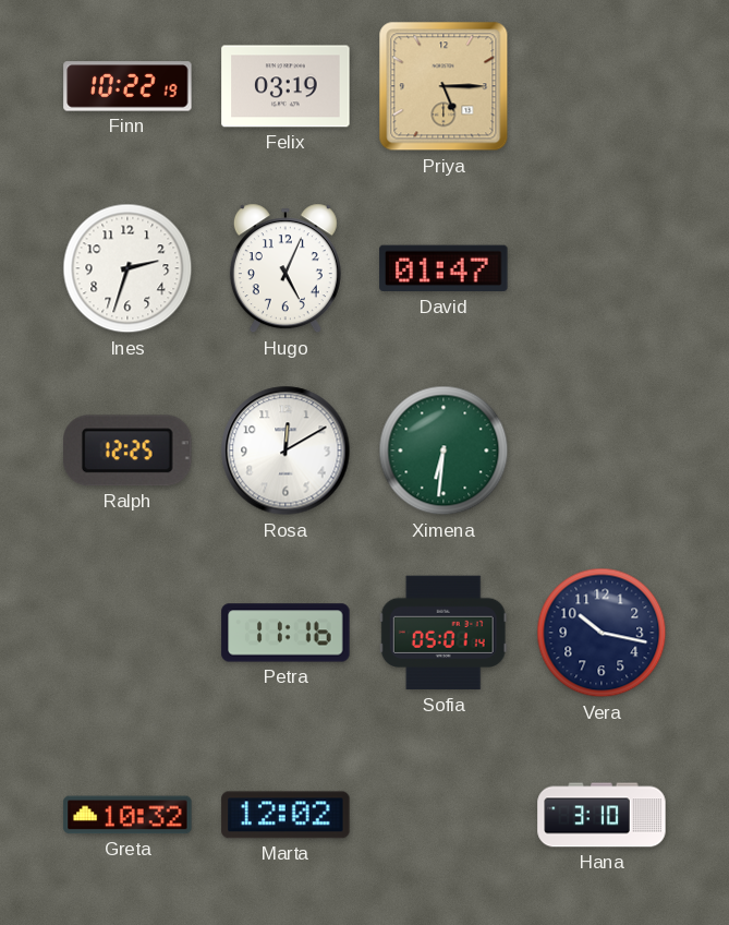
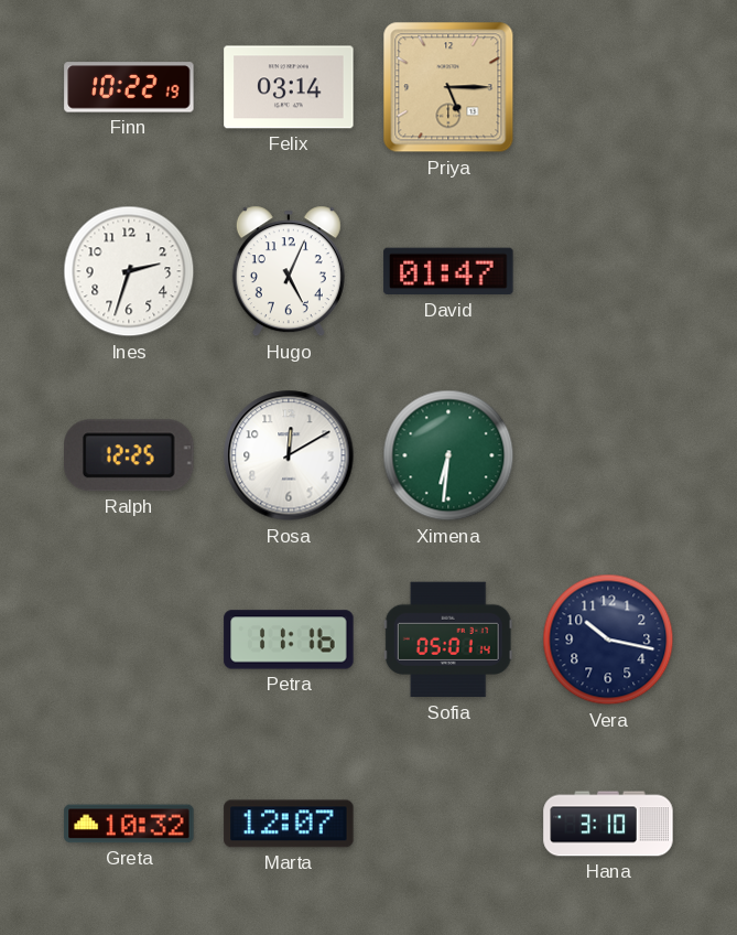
Felix: 03:19 -> 03:14
Marta: 12:02 -> 12:07
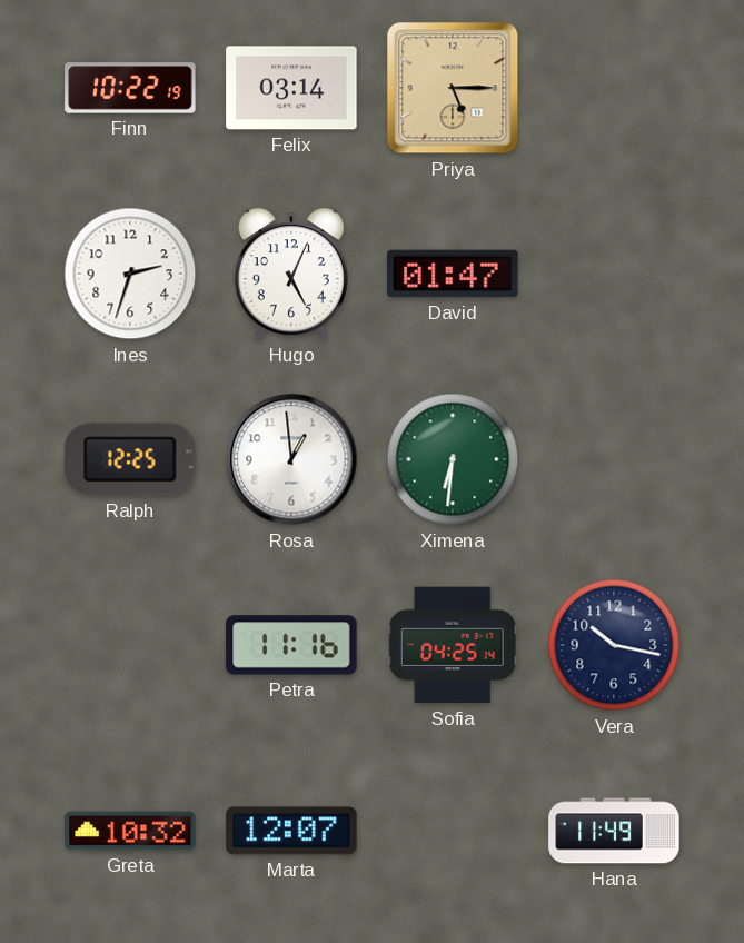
Rosa: 12:10 -> 12:59
Sofia: 05:01 -> 04:25
Hana: 3:10 -> 11:49
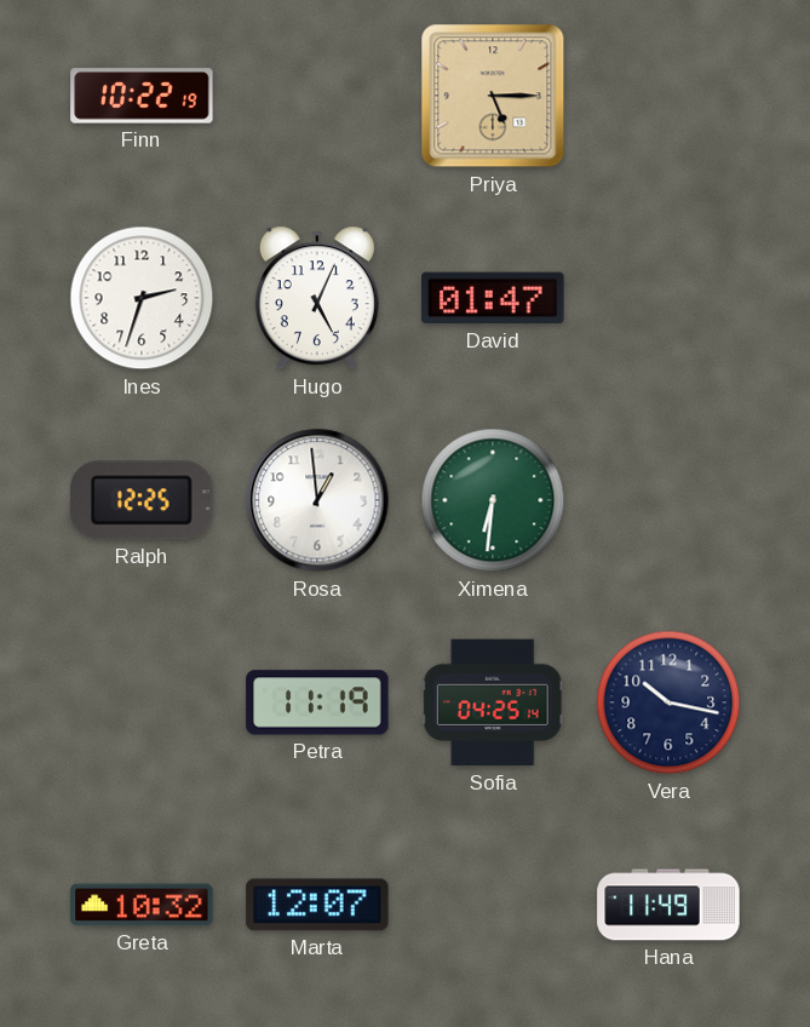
Felix: 03:14 -> none
Petra: 11:16 -> 11:19
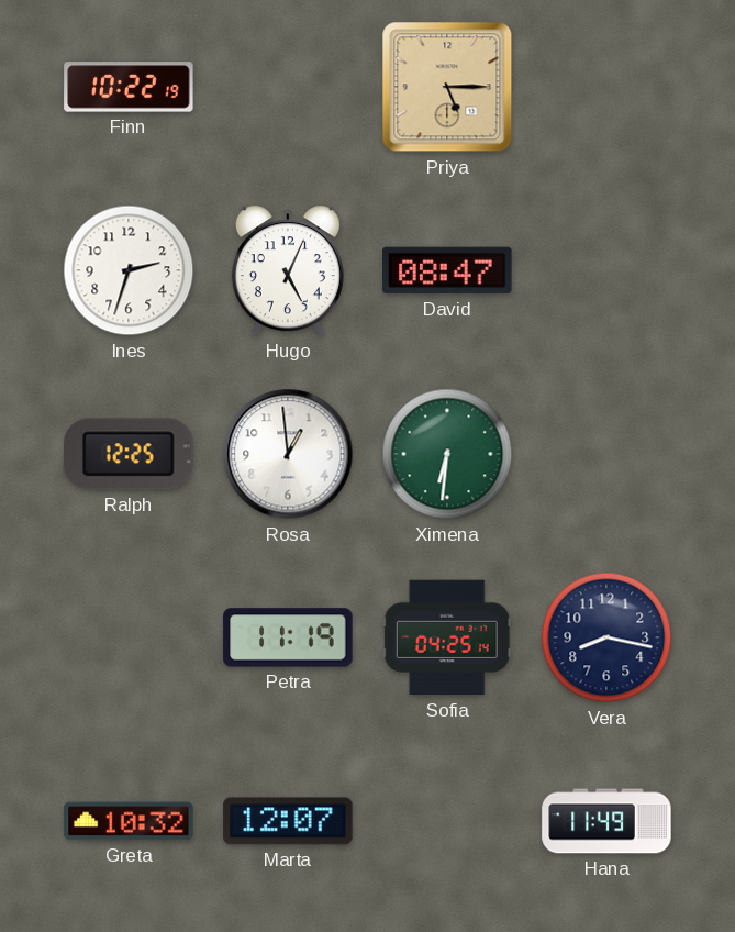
David: 01:47 -> 08:47
Vera: 10:17 -> 8:17
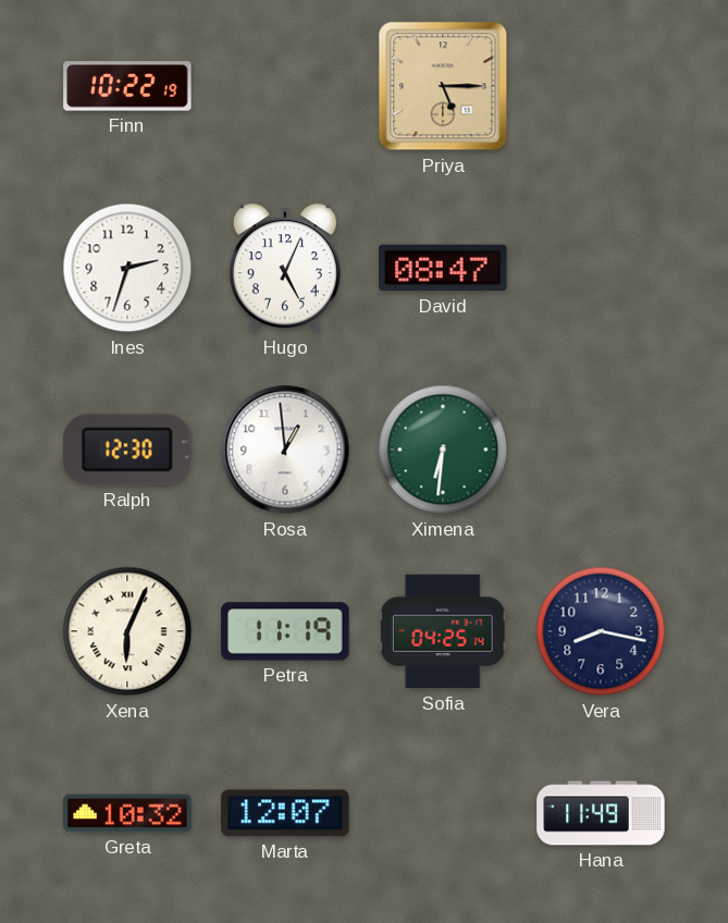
Ralph: 12:25 -> 12:30
Xena: none -> 6:04
